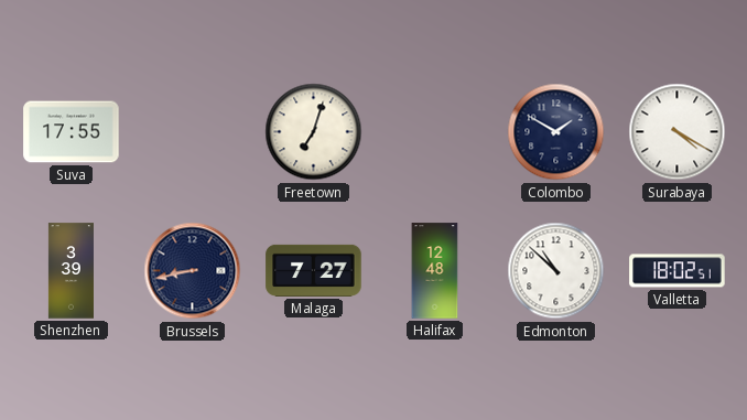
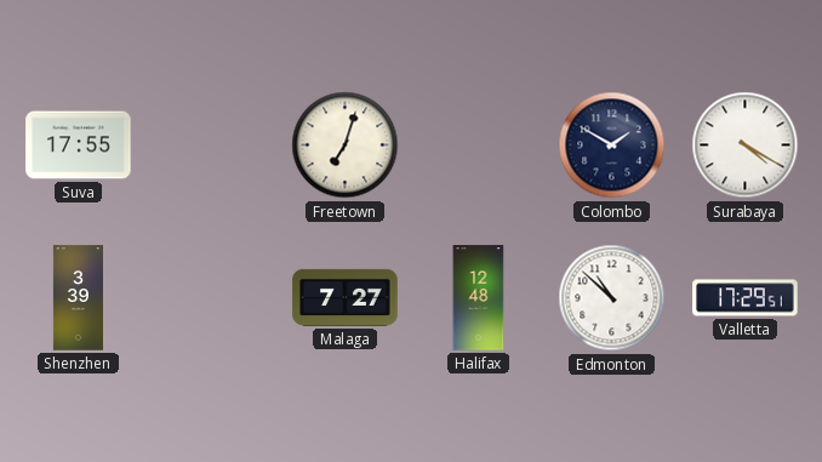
Brussels: 8:43 -> none
Valletta: 18:02 -> 17:29
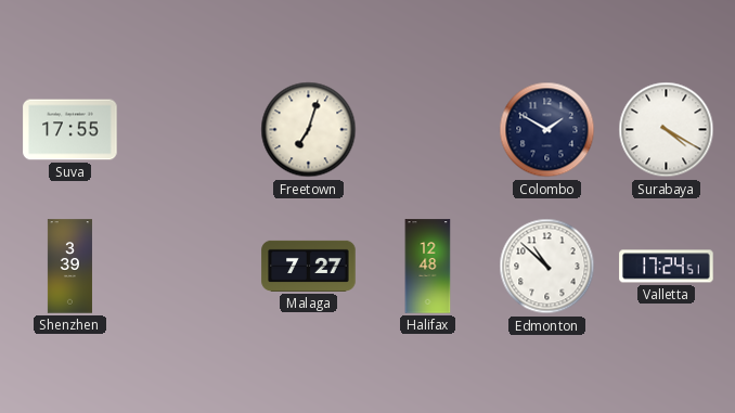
Valletta: 17:29 -> 17:24
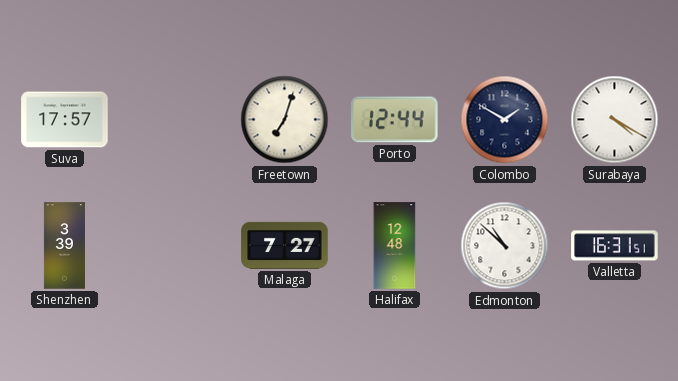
Suva: 17:55 -> 17:57
Porto: none -> 12:44
Valletta: 17:24 -> 16:31
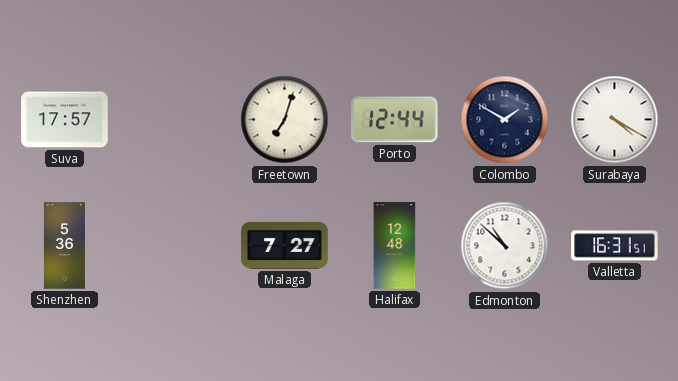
Shenzhen: 3:39 -> 5:36
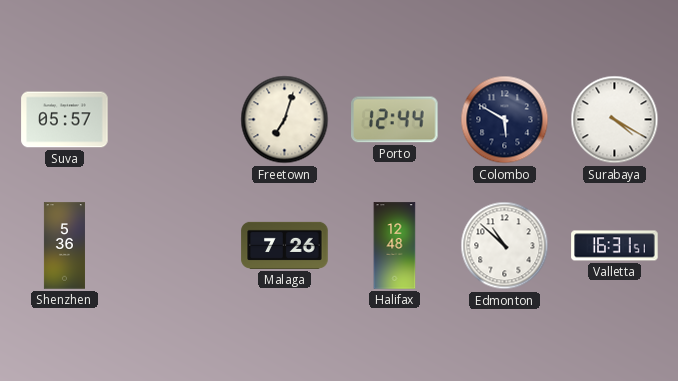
Suva: 17:57 -> 05:57
Colombo: 1:50 -> 5:50
Malaga: 7:27 -> 7:26
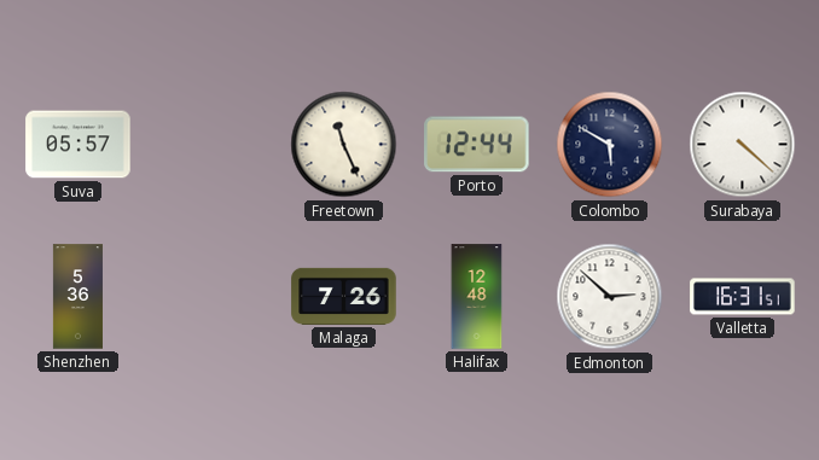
Freetown: 7:03 -> 11:26
Surabaya: 4:20 -> 4:22
Edmonton: 10:52 -> 2:52
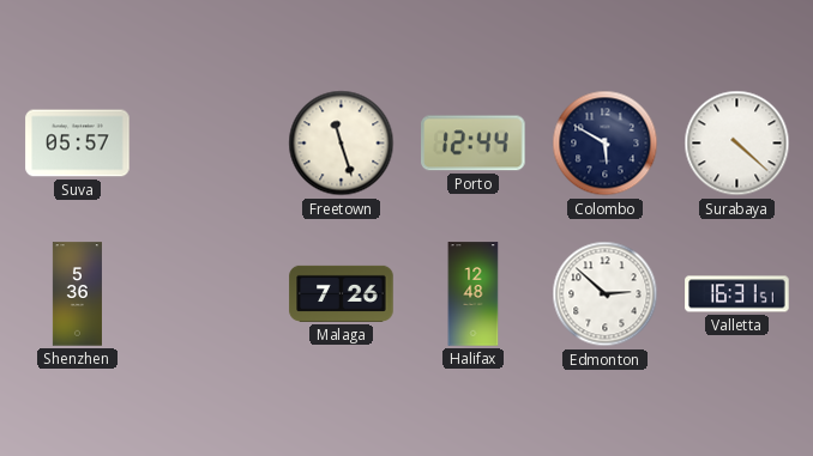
Freetown: 11:26 -> 11:27
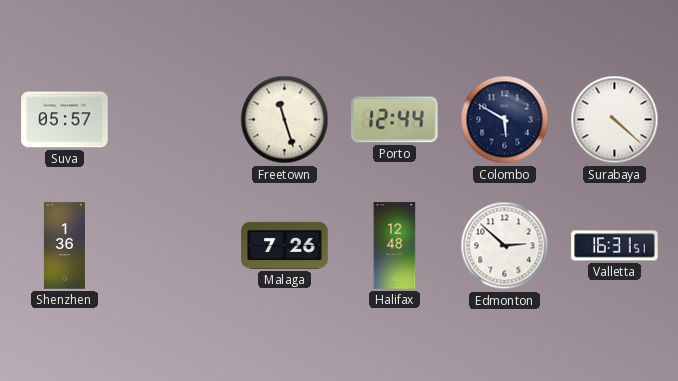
Shenzhen: 5:36 -> 1:36
